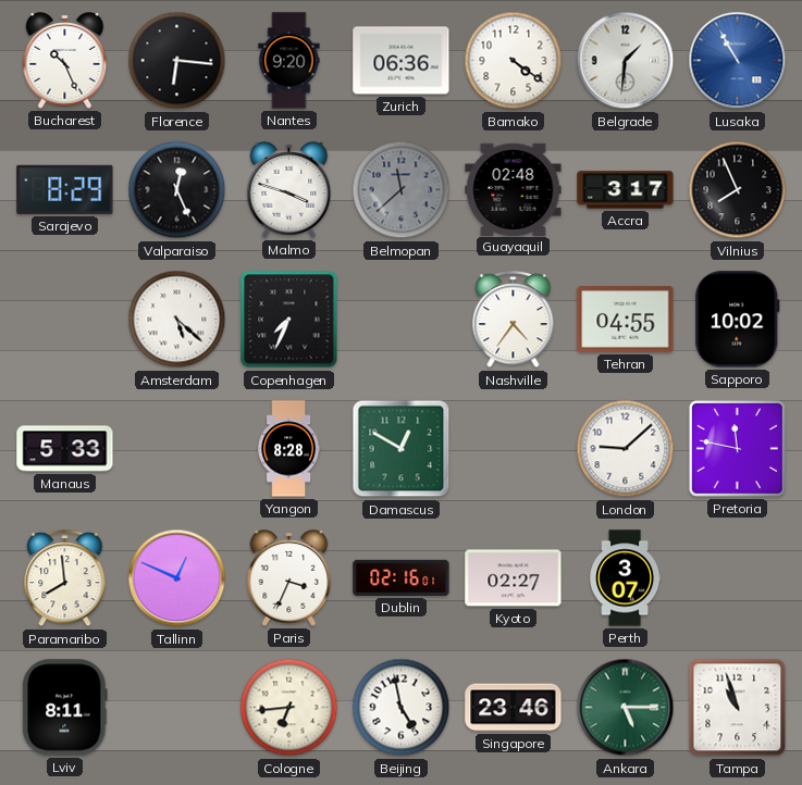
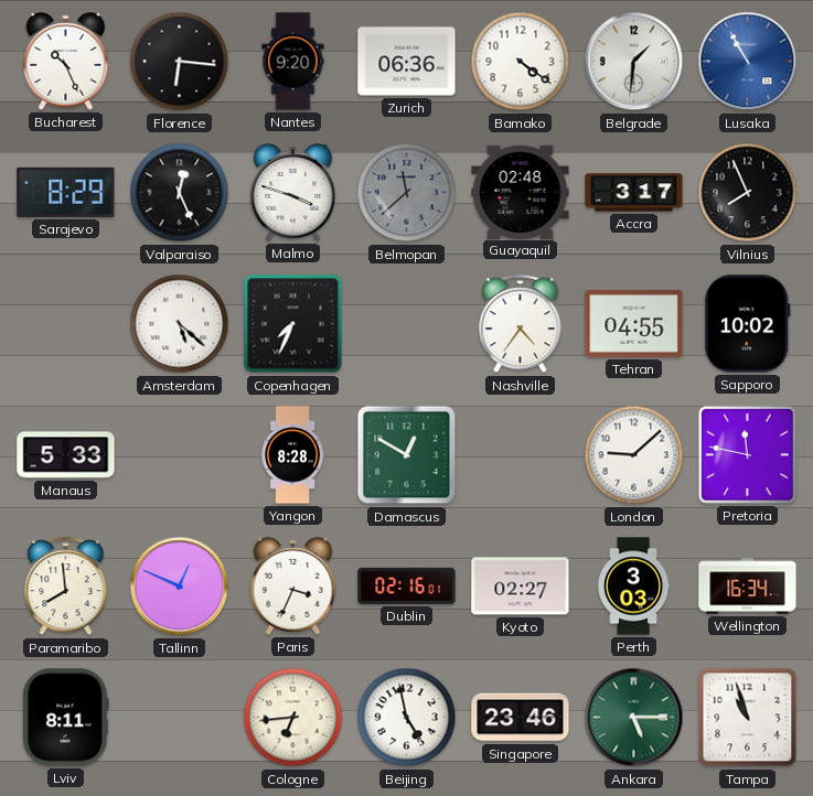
Perth: 3:07 -> 3:03
Wellington: none -> 16:34
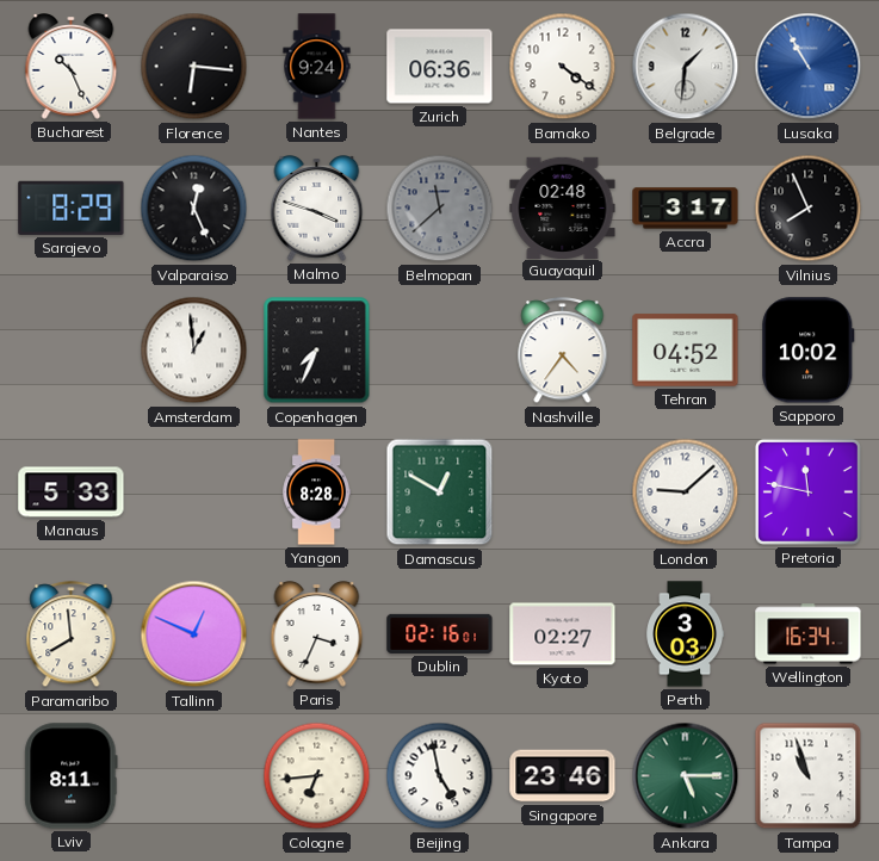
Nantes: 9:20 -> 9:24
Amsterdam: 5:22 -> 12:59
Tehran: 04:55 -> 04:52
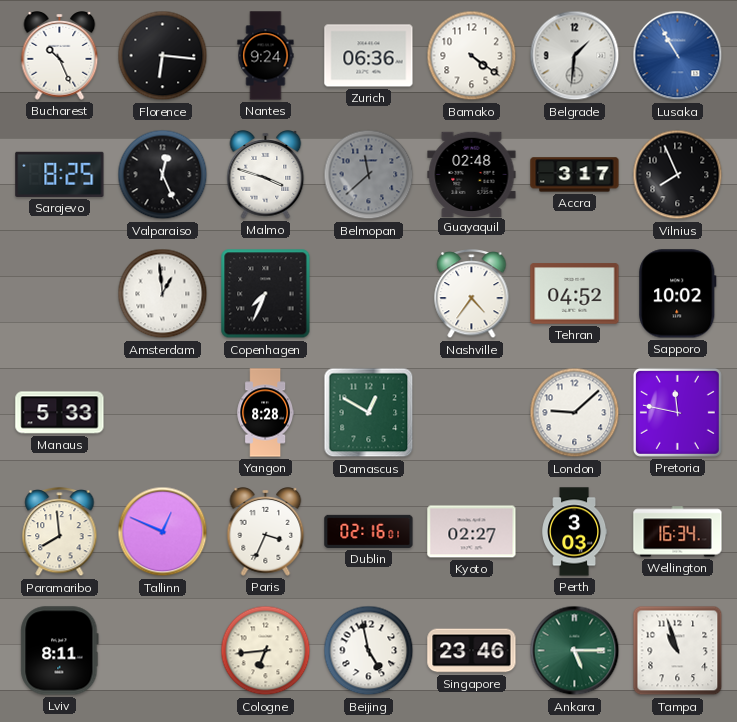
Sarajevo: 8:29 -> 8:25
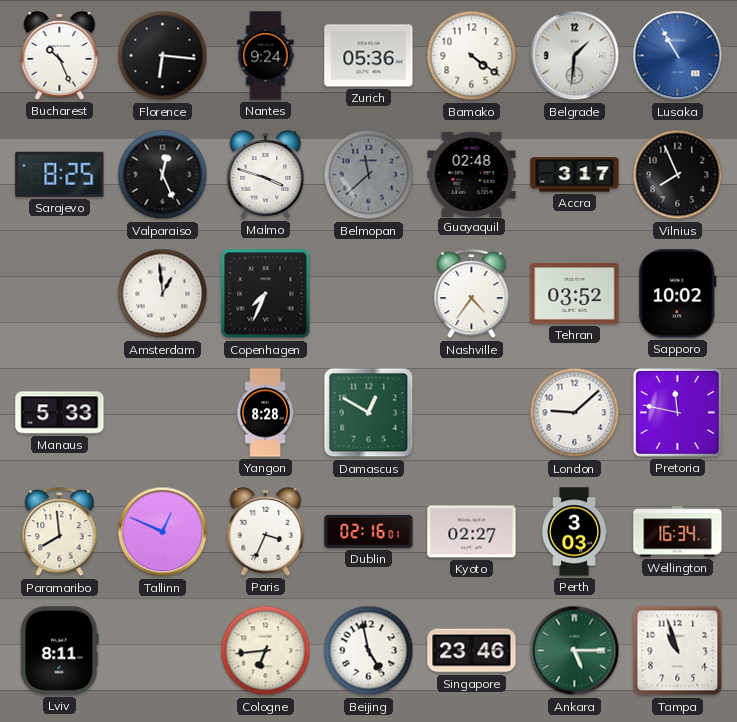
Zurich: 06:36 -> 05:36
Tehran: 04:52 -> 03:52
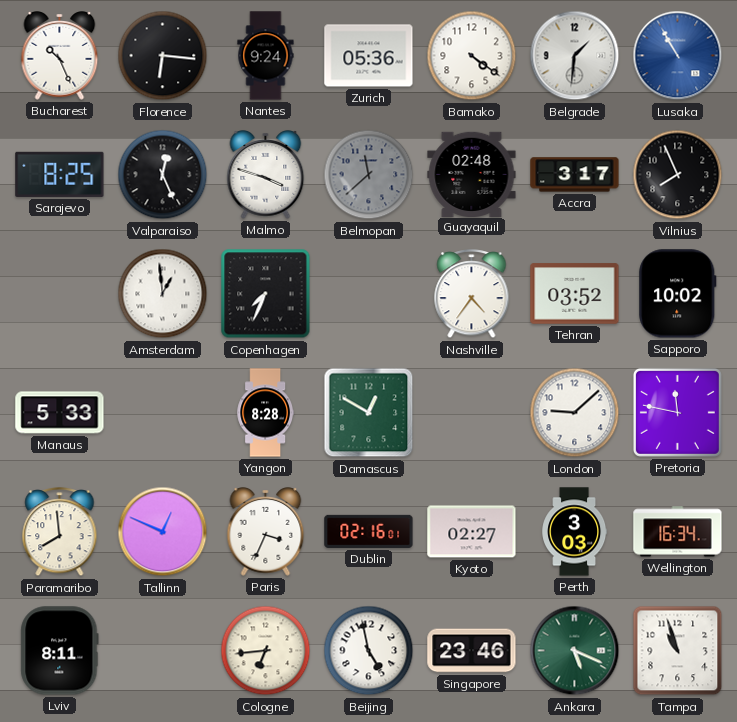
Ankara: 5:15 -> 5:19
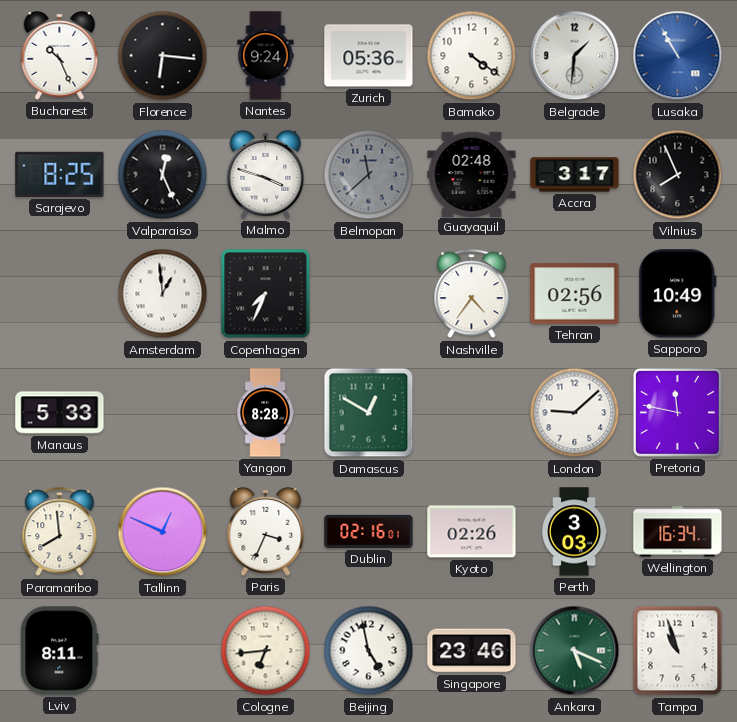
Tehran: 03:52 -> 02:56
Sapporo: 10:02 -> 10:49
Kyoto: 02:27 -> 02:26
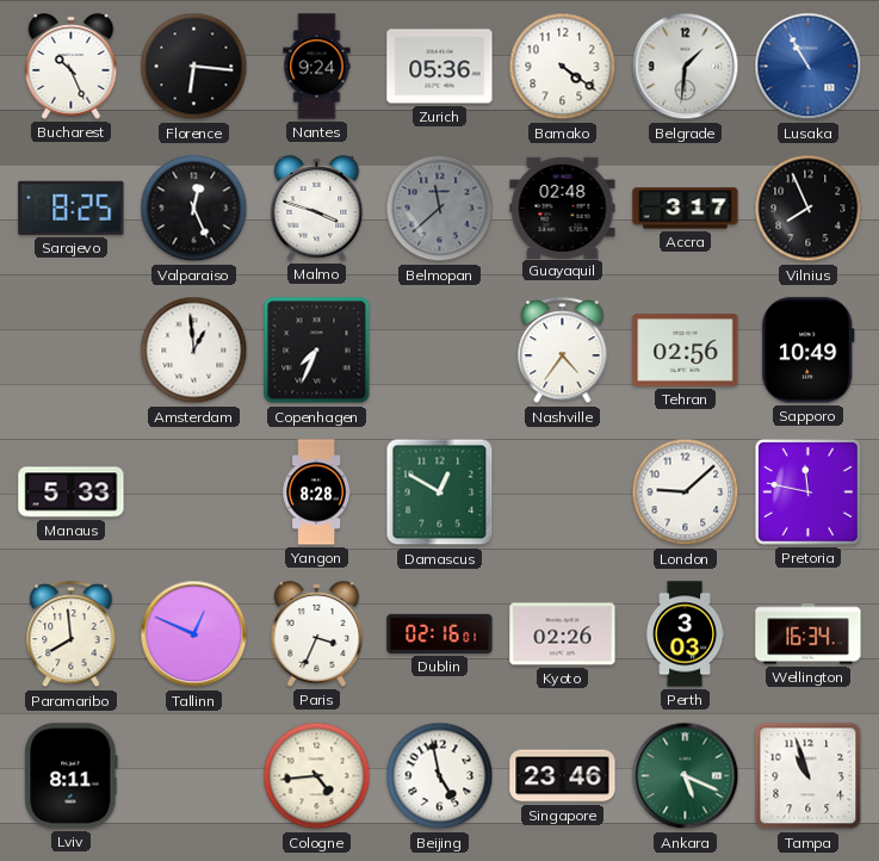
Cologne: 6:44 -> 4:44
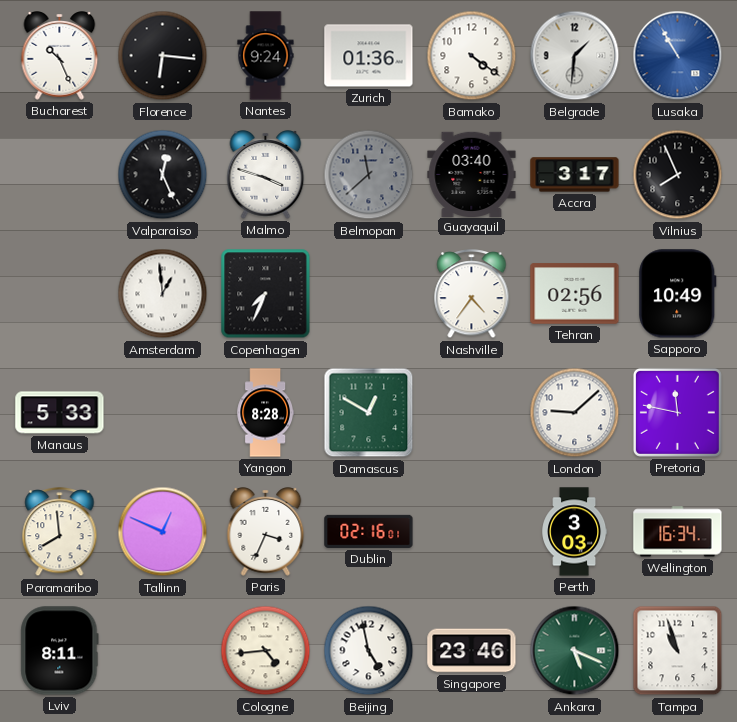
Zurich: 05:36 -> 01:36
Sarajevo: 8:25 -> none
Guayaquil: 02:48 -> 03:40
Kyoto: 02:26 -> none
